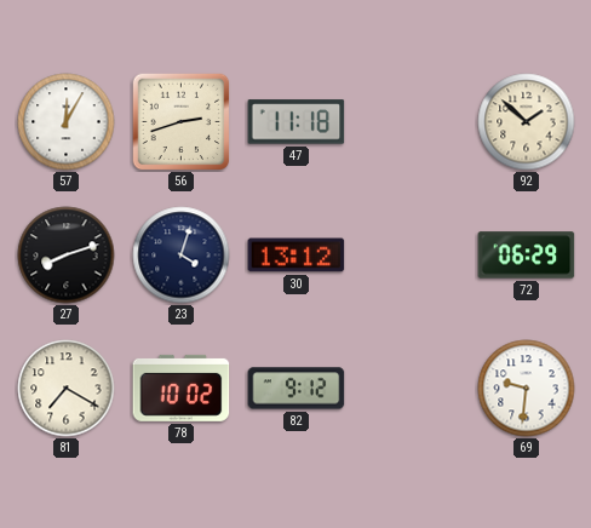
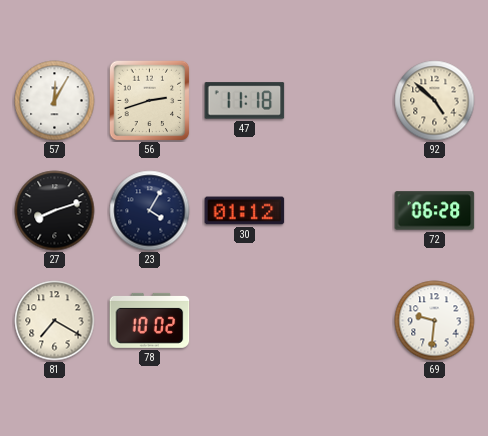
92: 1:52 -> 4:52
23: 4:03 -> 4:05
30: 13:12 -> 01:12
72: 06:29 -> 06:28
82: 9:12 -> none
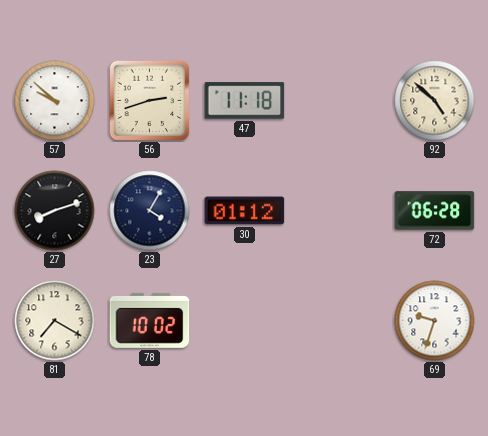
57: 12:05 -> 9:52
69: 9:31 -> 9:33
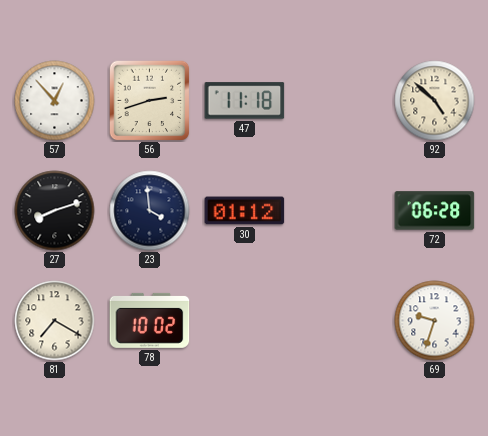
57: 9:52 -> 12:53
23: 4:05 -> 3:59
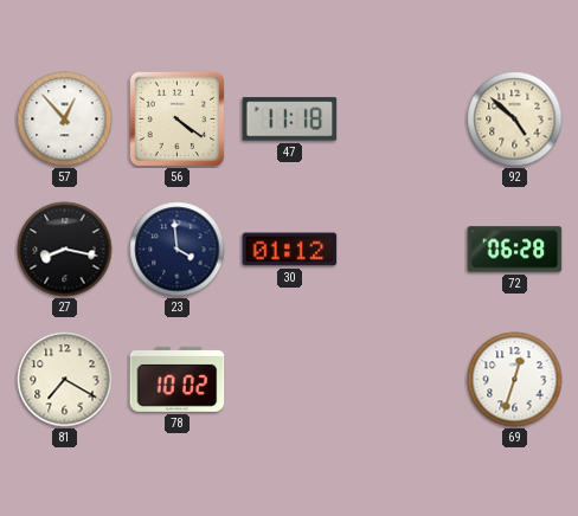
56: 2:42 -> 4:21
27: 8:12 -> 8:17
69: 9:33 -> 12:33
